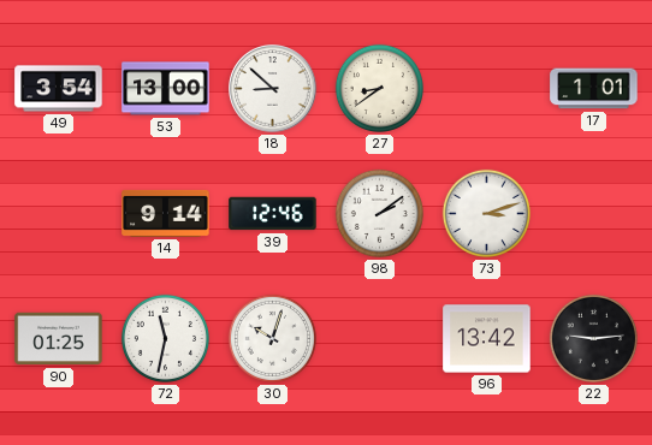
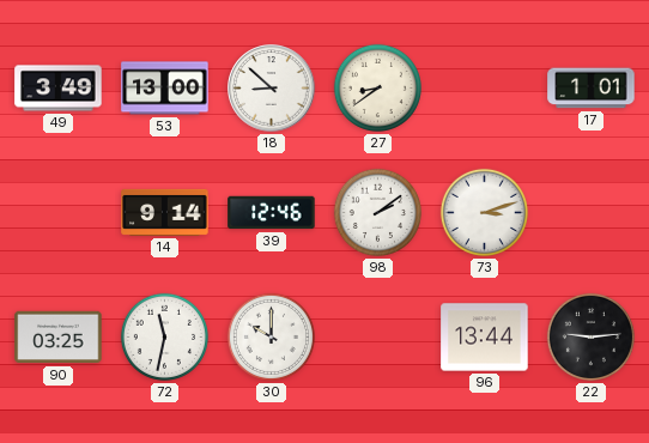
49: 3:54 -> 3:49
90: 01:25 -> 03:25
30: 10:03 -> 10:00
96: 13:42 -> 13:44
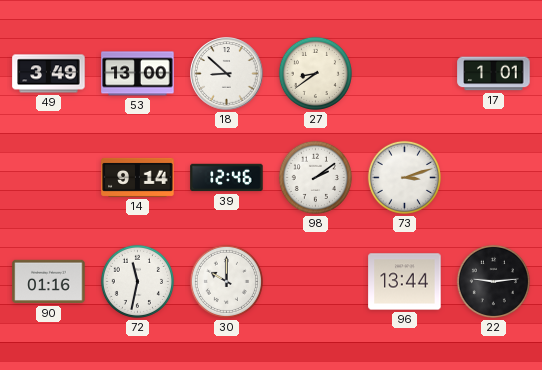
90: 03:25 -> 01:16
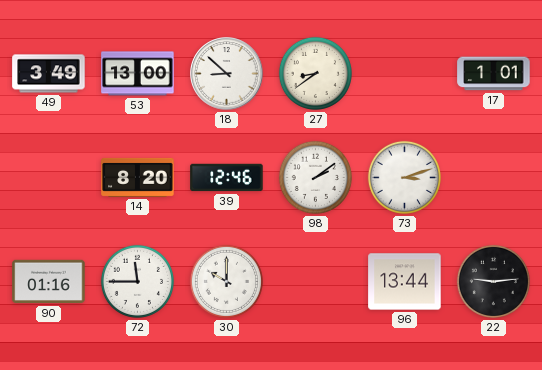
14: 9:14 -> 8:20
72: 11:32 -> 11:45
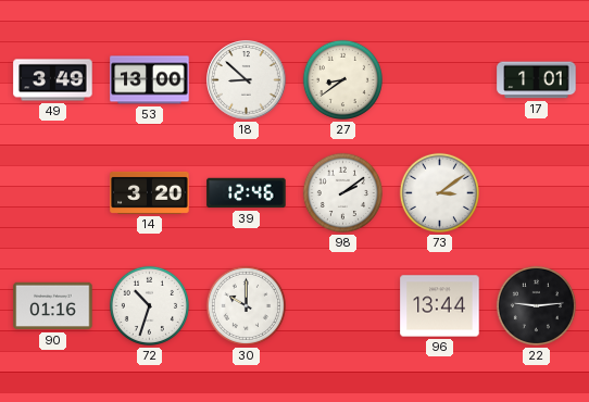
14: 8:20 -> 3:20
73: 3:12 -> 3:09
72: 11:45 -> 10:33
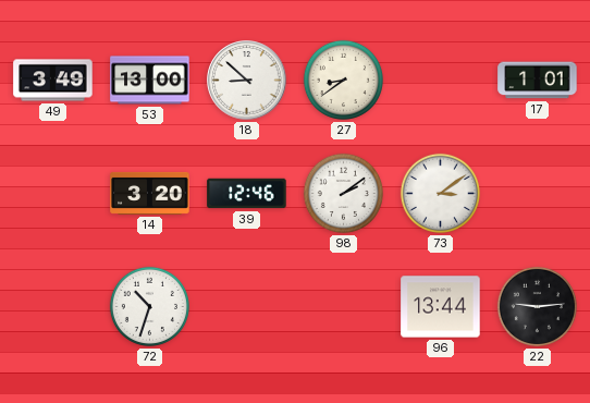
90: 01:16 -> none
30: 10:00 -> none
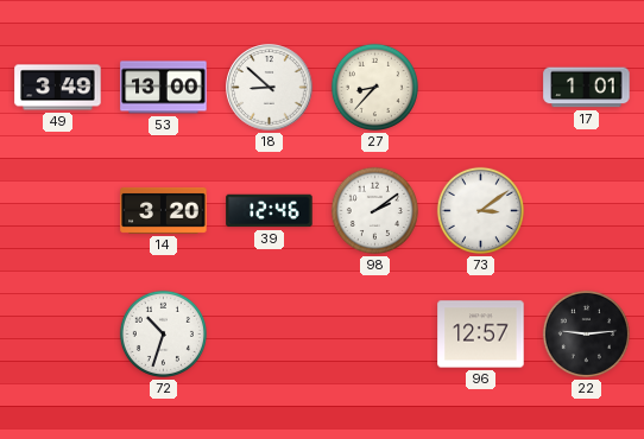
27: 8:39 -> 8:37
96: 13:44 -> 12:57
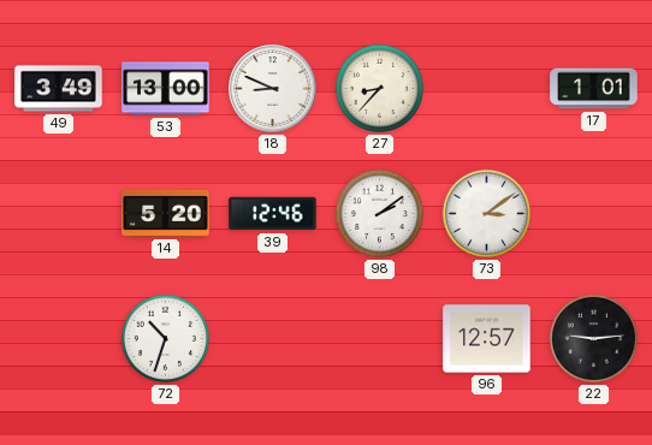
18: 8:52 -> 8:49
14: 3:20 -> 5:20
